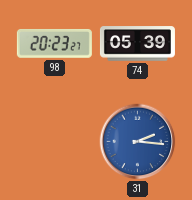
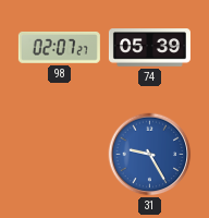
98: 20:23 -> 02:07
31: 2:16 -> 9:25
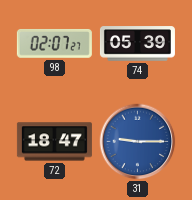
72: none -> 18:47
31: 9:25 -> 9:15
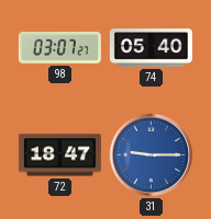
98: 02:07 -> 03:07
74: 05:39 -> 05:40
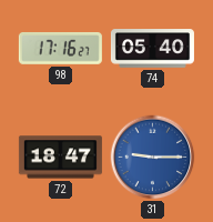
98: 03:07 -> 17:16
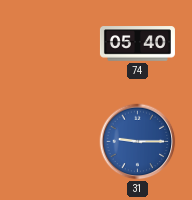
98: 17:16 -> none
72: 18:47 -> none
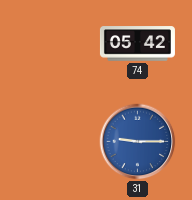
74: 05:40 -> 05:42
